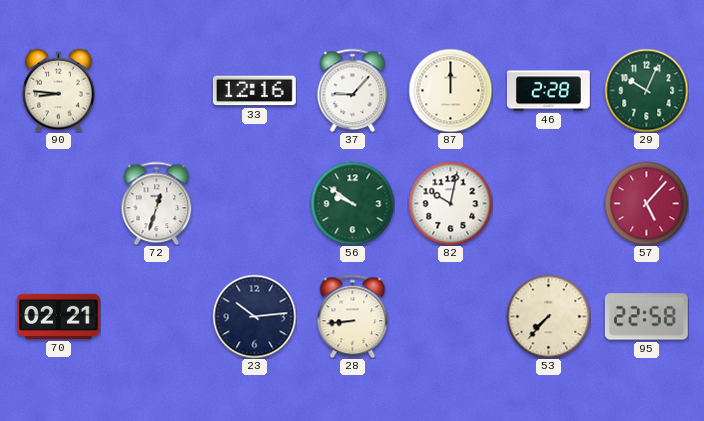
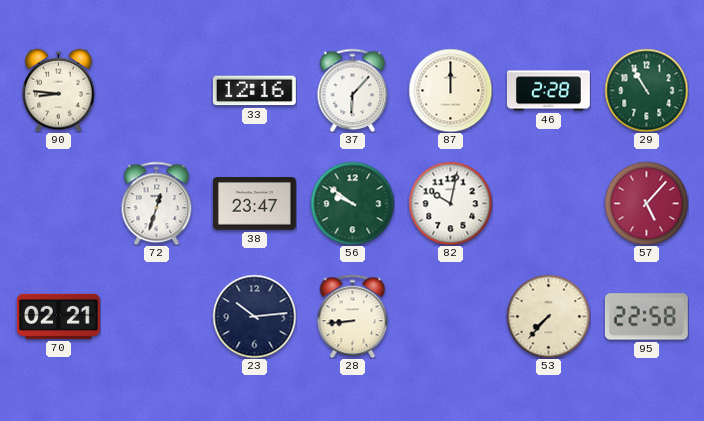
37: 9:07 -> 6:07
29: 10:04 -> 10:55
38: none -> 23:47
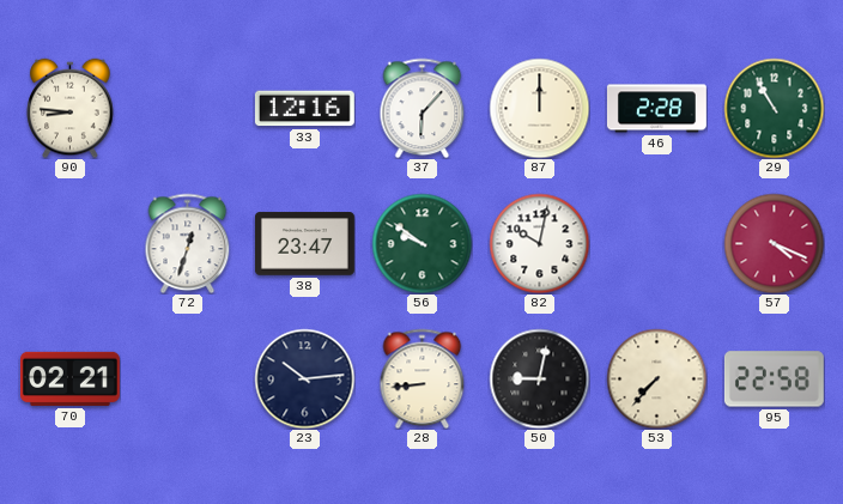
57: 5:07 -> 4:19
50: none -> 9:02
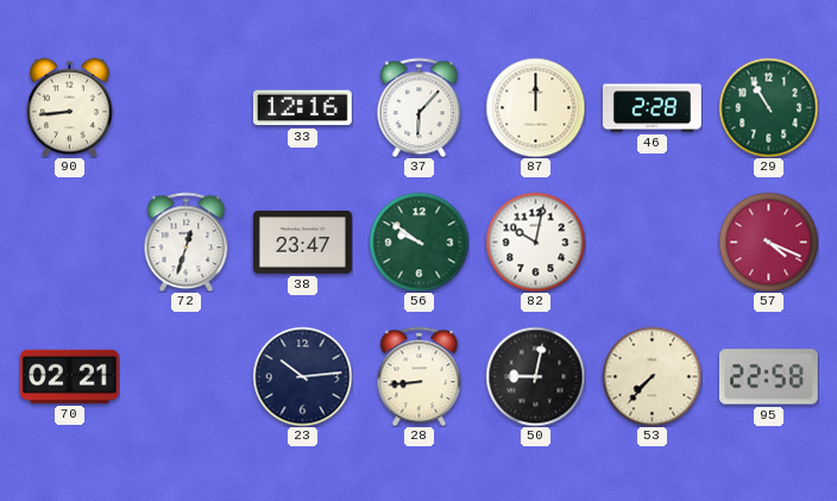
90: 8:46 -> 8:44
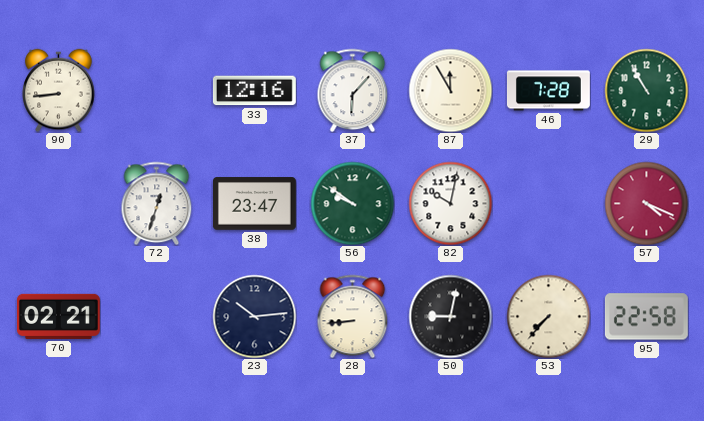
87: 12:00 -> 11:55
46: 2:28 -> 7:28
